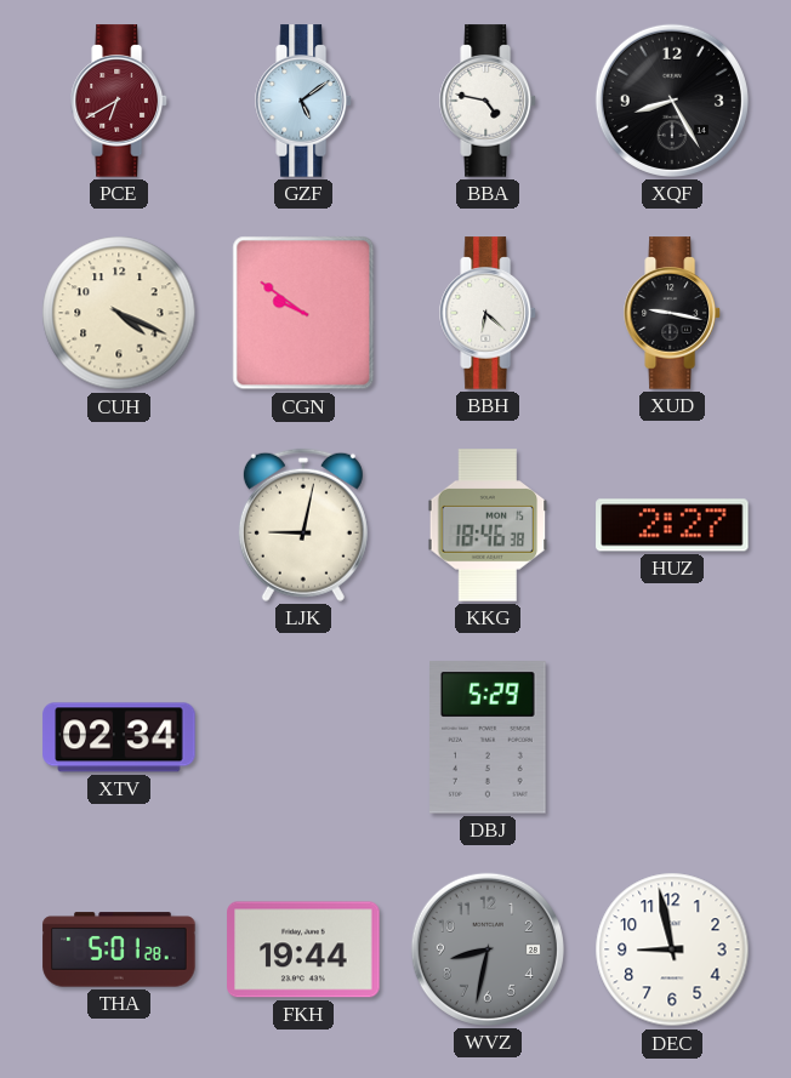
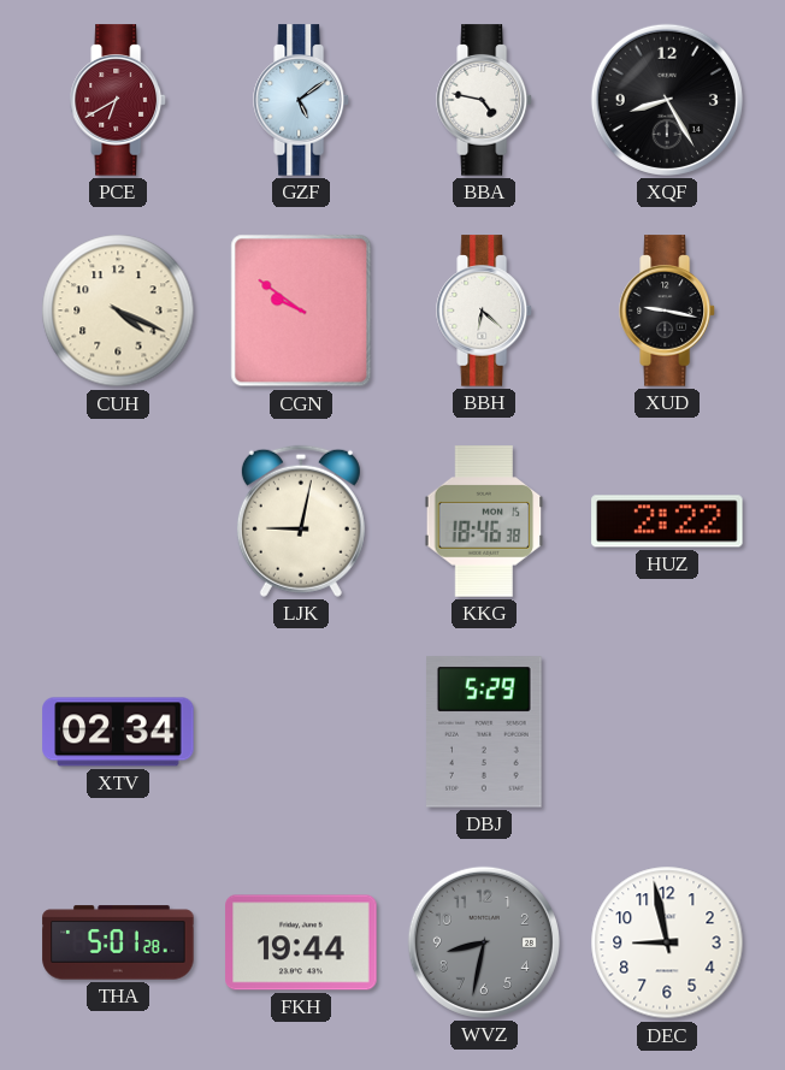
HUZ: 2:27 -> 2:22
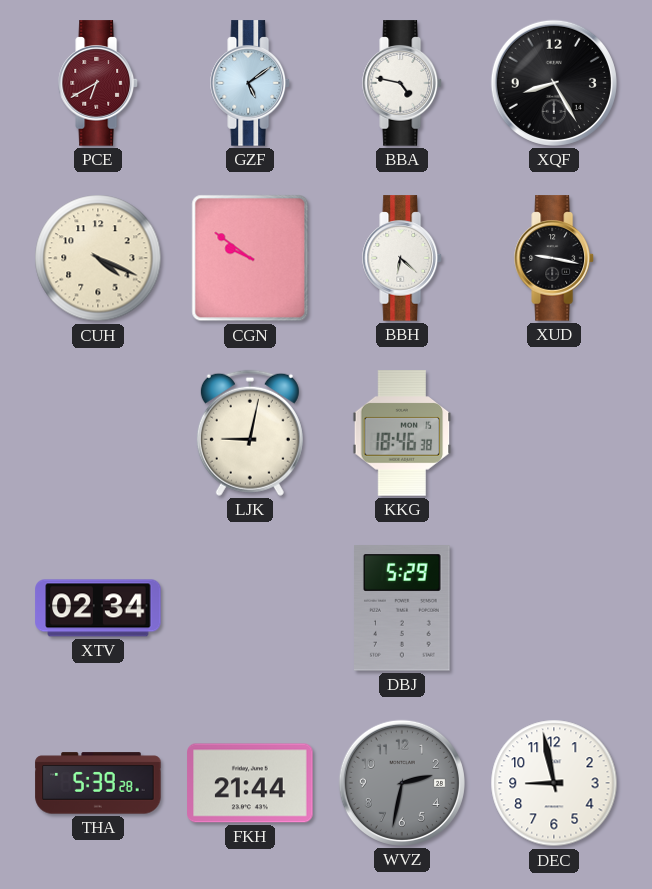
HUZ: 2:22 -> none
THA: 5:01 -> 5:39
FKH: 19:44 -> 21:44
WVZ: 8:32 -> 2:32
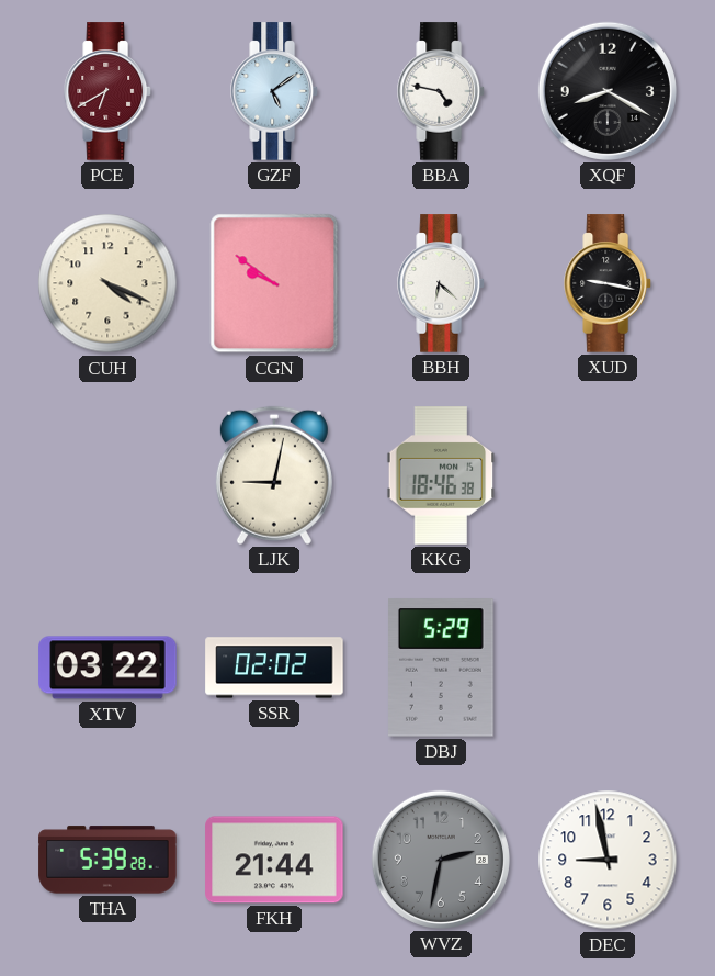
XQF: 8:25 -> 8:20
XTV: 02:34 -> 03:22
SSR: none -> 02:02
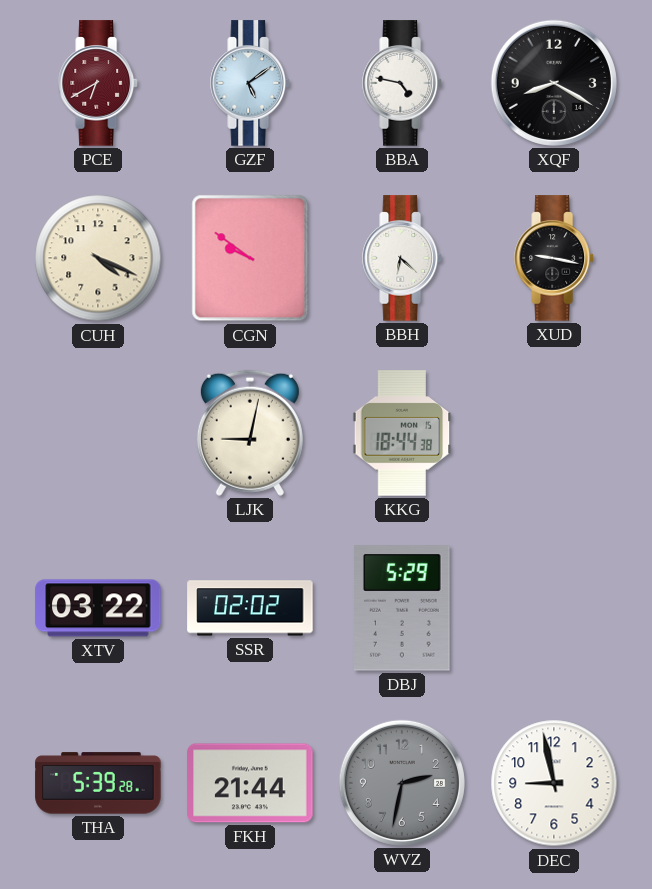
KKG: 18:46 -> 18:44
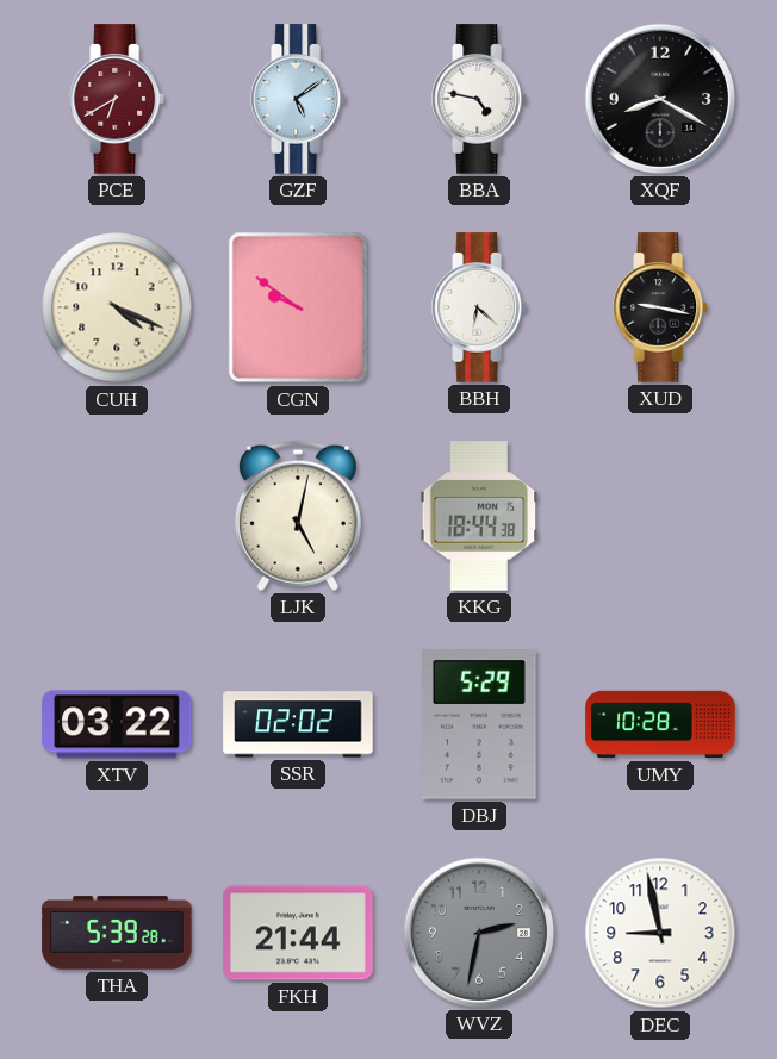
LJK: 9:02 -> 5:02
UMY: none -> 10:28
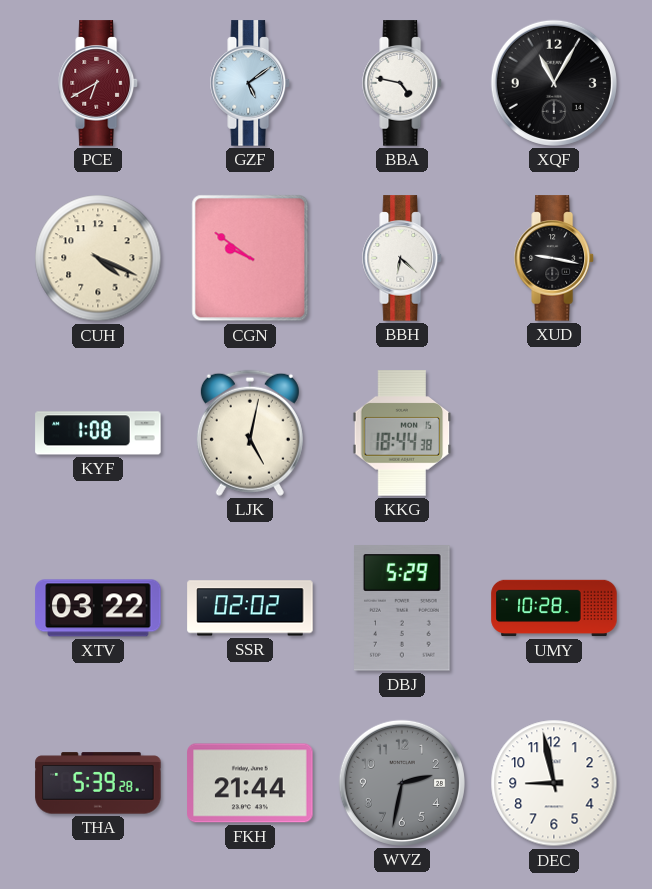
XQF: 8:20 -> 11:05
KYF: none -> 1:08
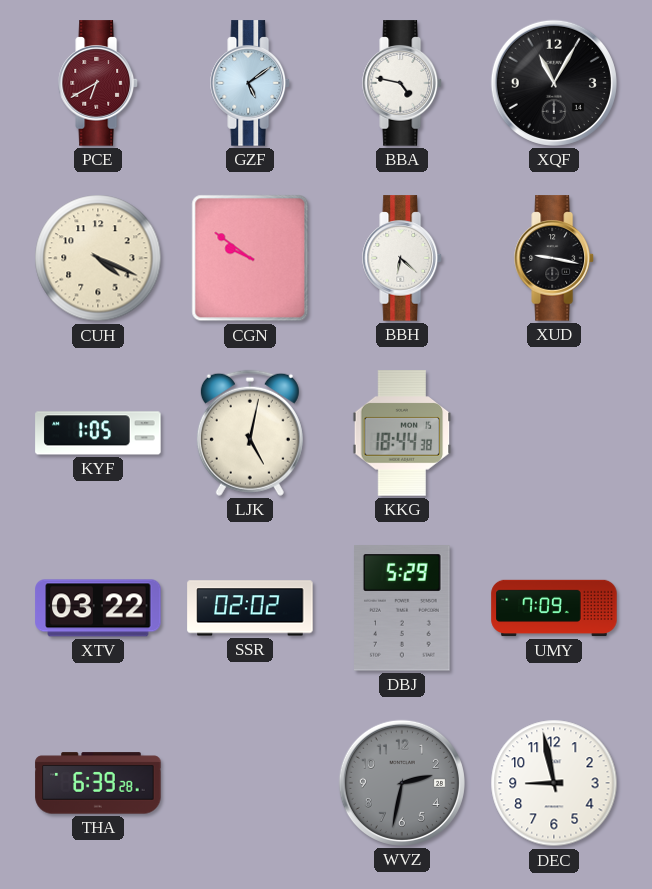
KYF: 1:08 -> 1:05
UMY: 10:28 -> 7:09
THA: 5:39 -> 6:39
FKH: 21:44 -> none
